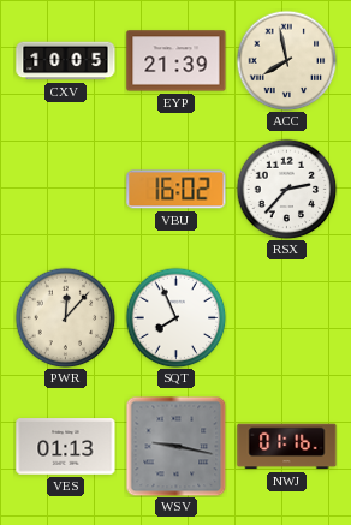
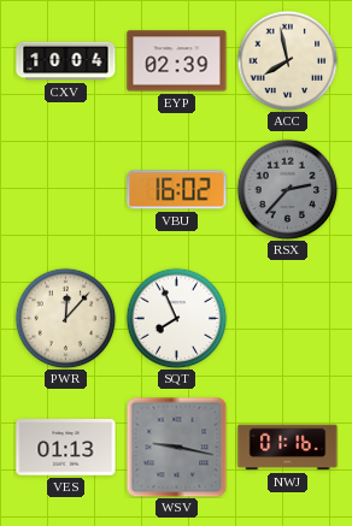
CXV: 10:05 -> 10:04
EYP: 21:39 -> 02:39
RSX dial: white -> grey
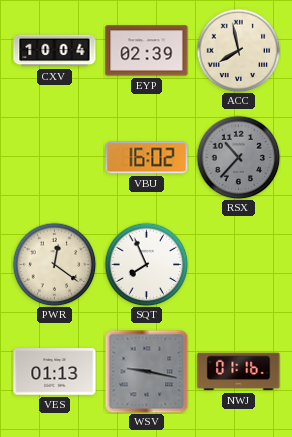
RSX: 2:37 -> 10:37
PWR: 12:07 -> 12:21
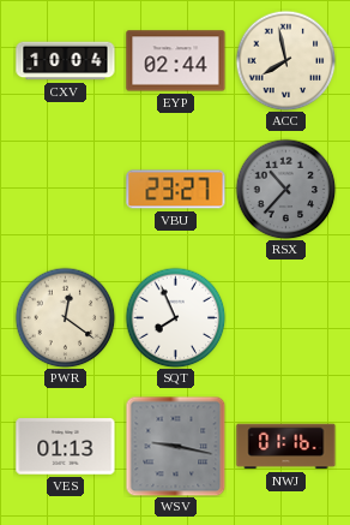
EYP: 02:39 -> 02:44
VBU: 16:02 -> 23:27
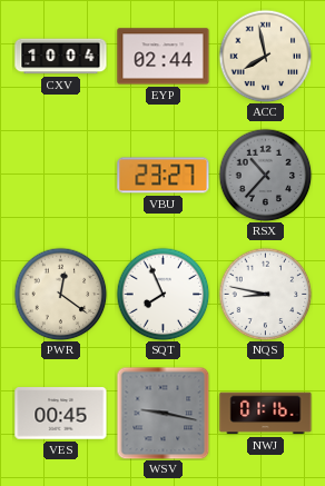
NQS: none -> 8:47
VES: 01:13 -> 00:45
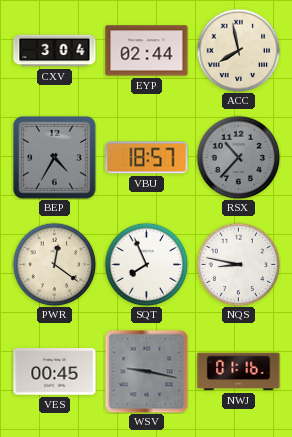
CXV: 10:04 -> 3:04
BEP: none -> 4:35
VBU: 23:27 -> 18:57
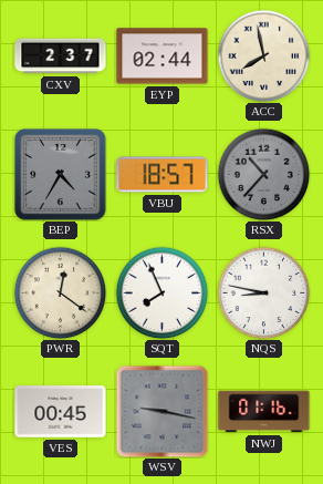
CXV: 3:04 -> 2:37
